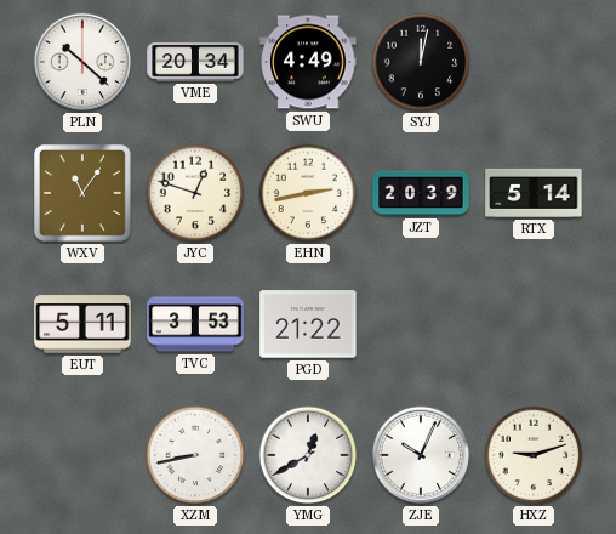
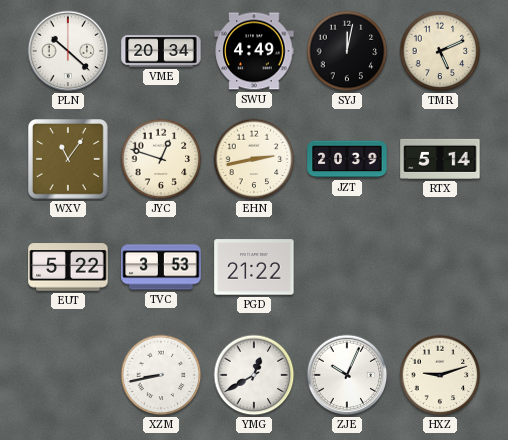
TMR: none -> 5:11
EUT: 5:11 -> 5:22
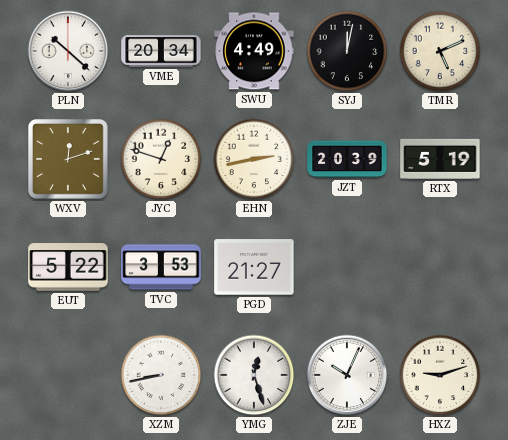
WXV: 11:06 -> 12:12
RTX: 5:14 -> 5:19
PGD: 21:22 -> 21:27
YMG: 12:40 -> 12:27
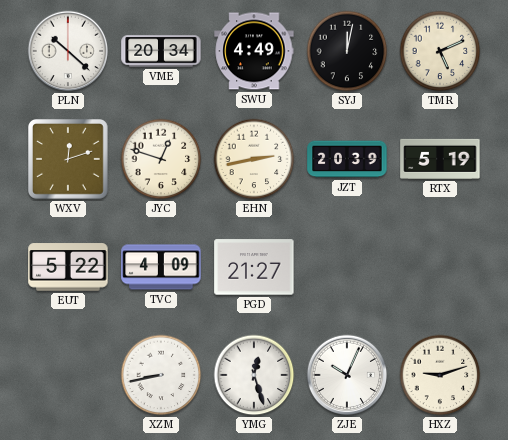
TVC: 3:53 -> 4:09
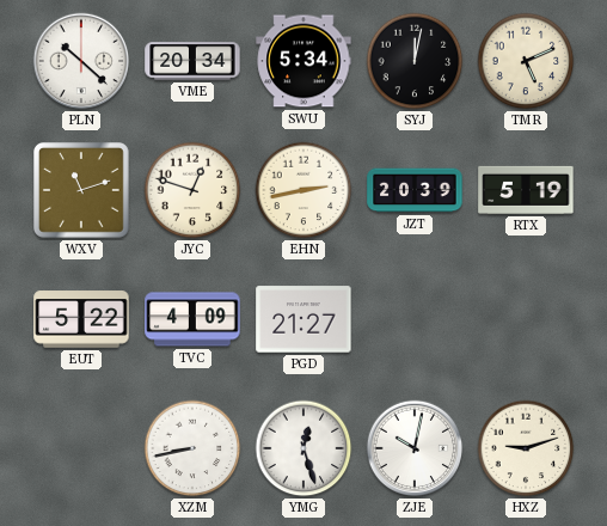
SWU: 4:49 -> 5:34
WXV: 12:12 -> 11:12
ZJE: 10:04 -> 10:02
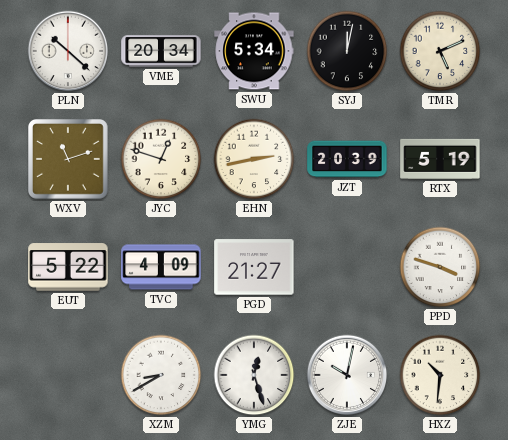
PPD: none -> 3:48
XZM: 8:43 -> 8:40
HXZ: 9:12 -> 10:31
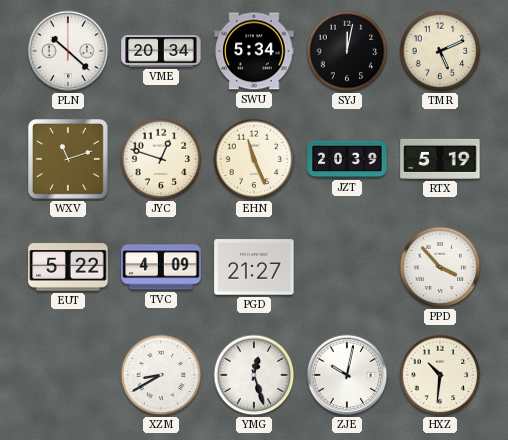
EHN: 2:43 -> 11:26
PPD: 3:48 -> 3:53
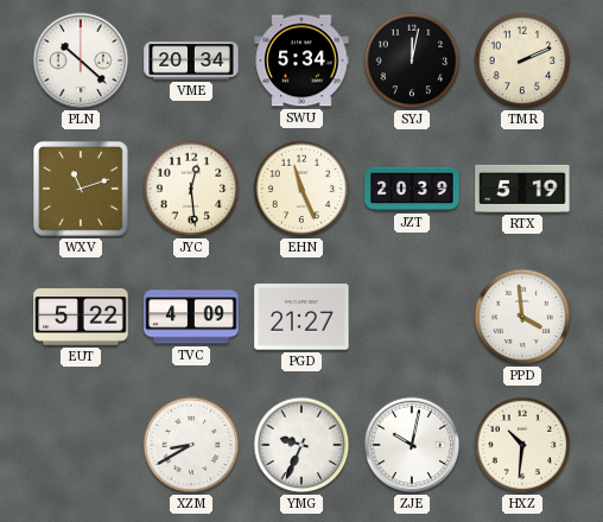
TMR: 5:11 -> 2:11
JYC: 12:48 -> 12:29
PPD: 3:53 -> 3:59
YMG: 12:27 -> 9:34
